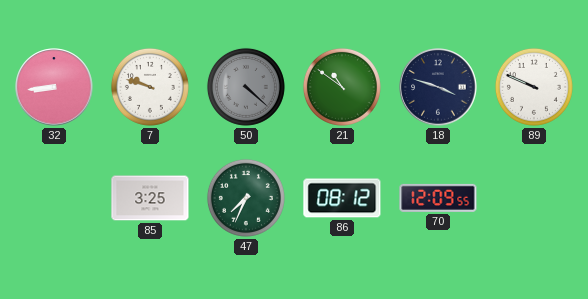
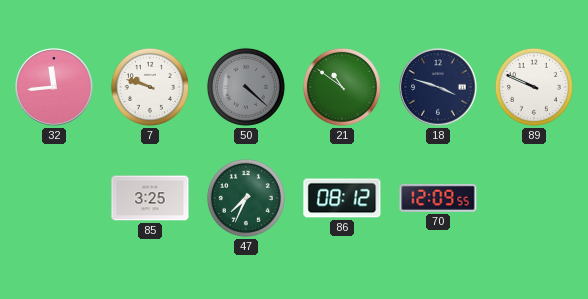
32: 8:44 -> 11:44
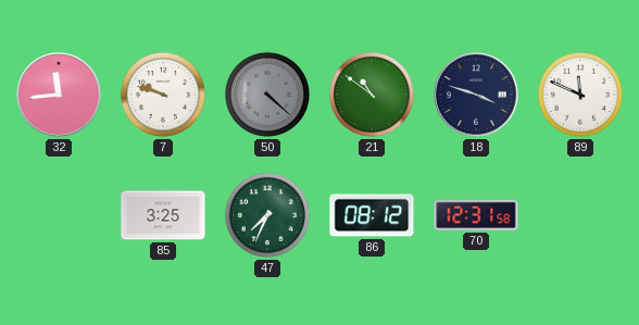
89: 9:49 -> 11:49
70: 12:09 -> 12:31
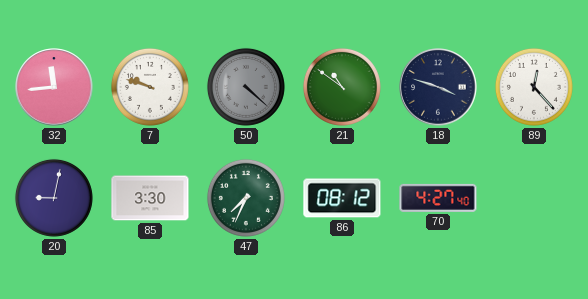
89: 11:49 -> 12:23
20: none -> 9:02
85: 3:25 -> 3:30
70: 12:31 -> 4:27
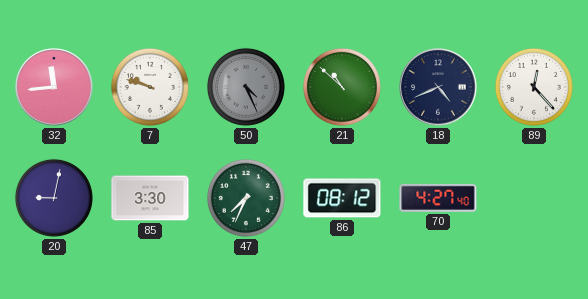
50: 4:22 -> 4:26
21: 10:51 -> 10:52
18: 3:48 -> 4:41
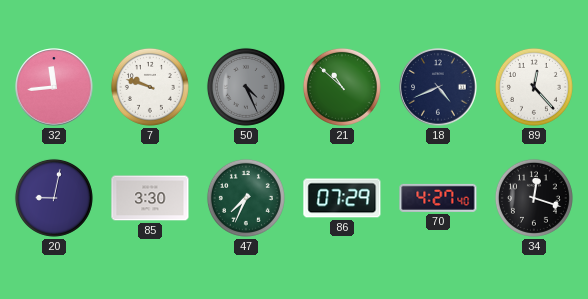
86: 08:12 -> 07:29
34: none -> 12:18
